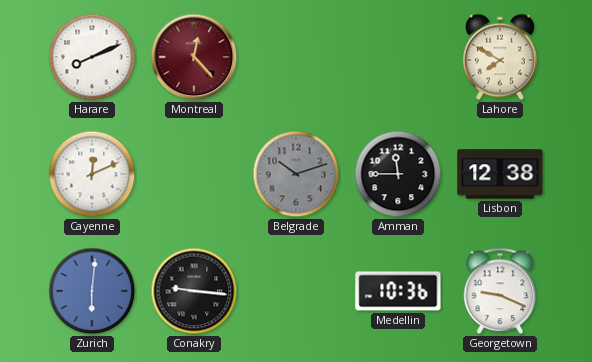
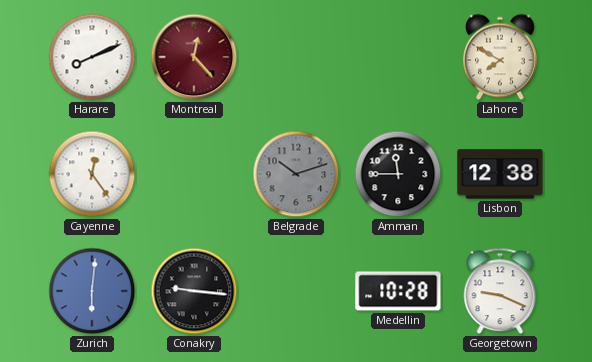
Cayenne: 12:11 -> 12:24
Medellin: 10:36 -> 10:28
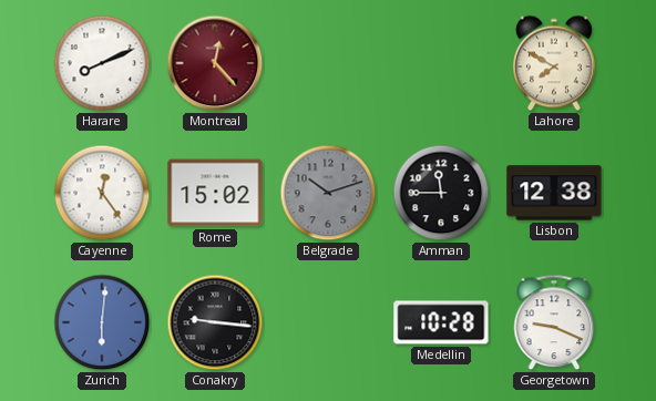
Rome: none -> 15:02
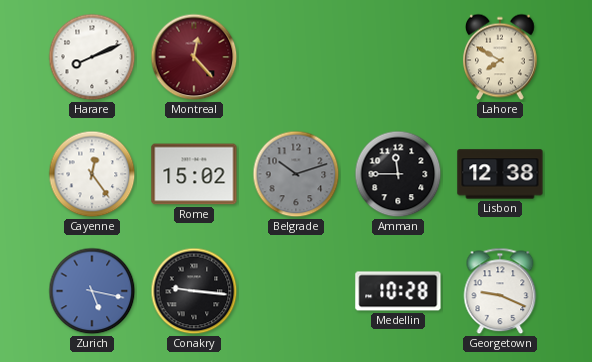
Zurich: 6:01 -> 5:17
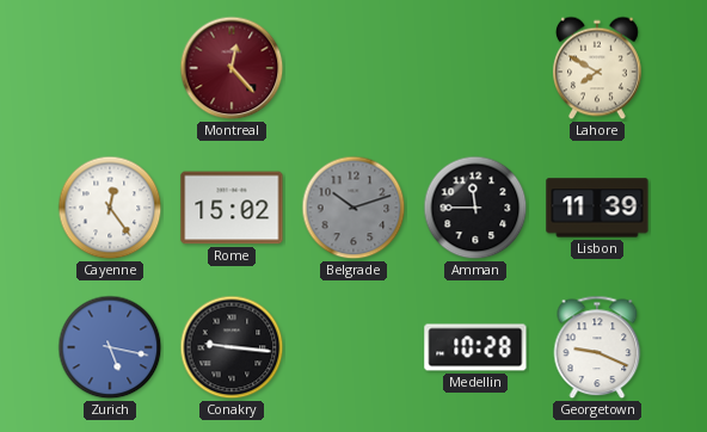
Harare: 8:11 -> none
Lisbon: 12:38 -> 11:39
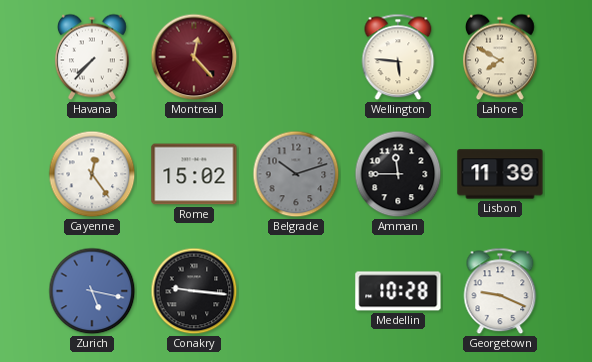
Havana: none -> 7:37
Wellington: none -> 5:46
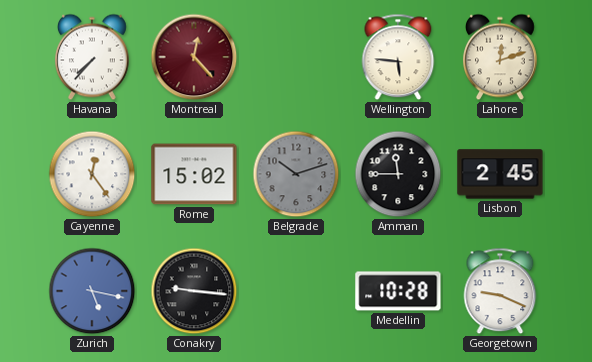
Lahore: 7:50 -> 12:12
Lisbon: 11:39 -> 2:45
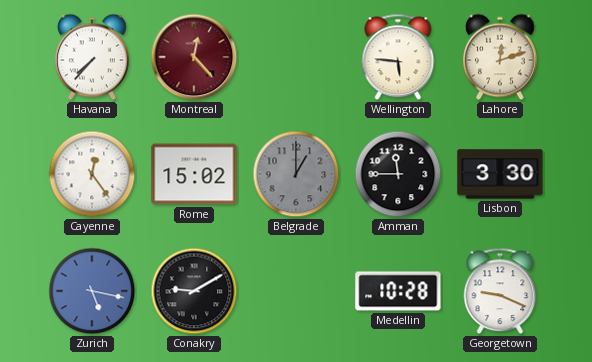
Belgrade: 10:12 -> 1:00
Lisbon: 2:45 -> 3:30
Conakry: 9:16 -> 9:10
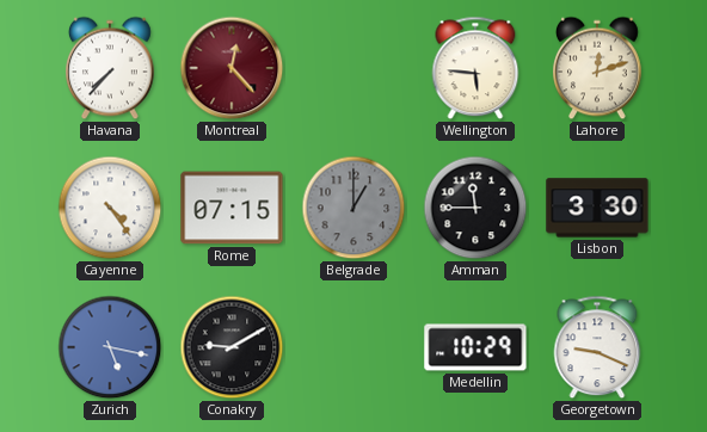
Cayenne: 12:24 -> 4:24
Rome: 15:02 -> 07:15
Medellin: 10:28 -> 10:29
